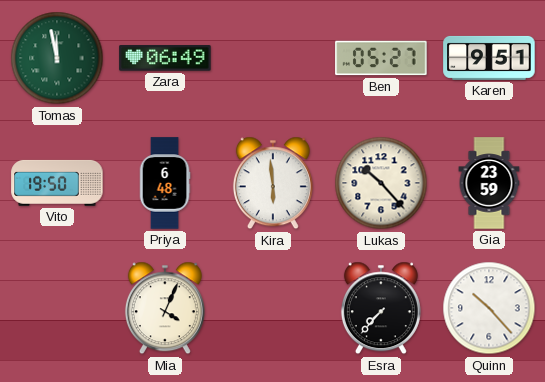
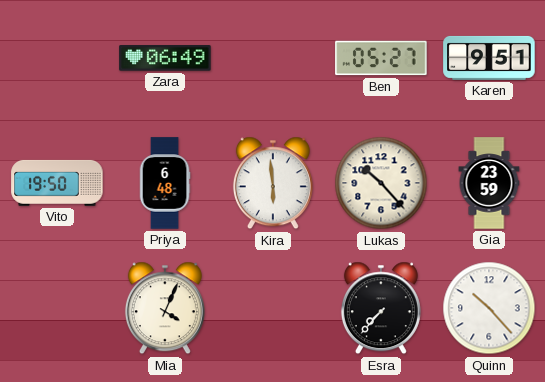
Tomas: 11:58 -> none
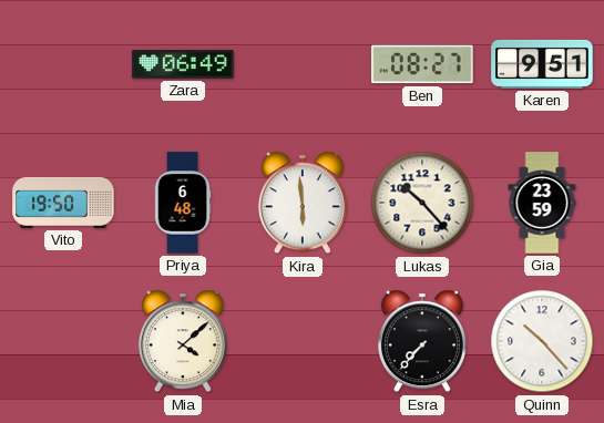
Ben: 05:27 -> 08:27
Mia: 4:04 -> 4:08
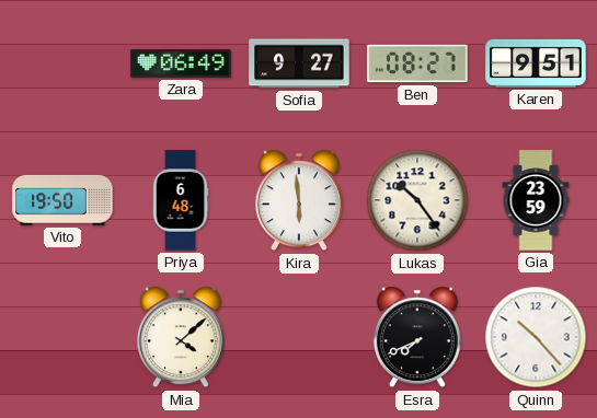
Sofia: none -> 9:27
Lukas: 10:23 -> 10:24
Esra: 7:37 -> 7:41
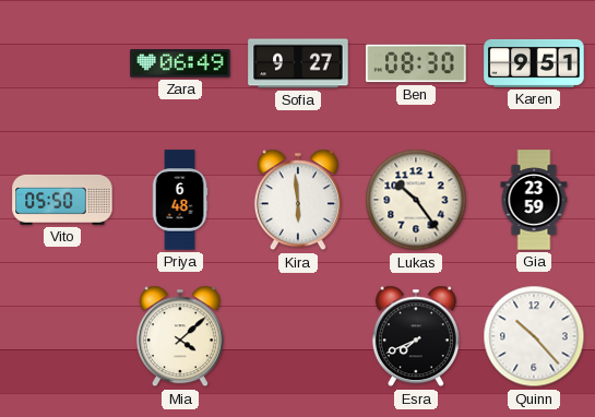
Ben: 08:27 -> 08:30
Vito: 19:50 -> 05:50
